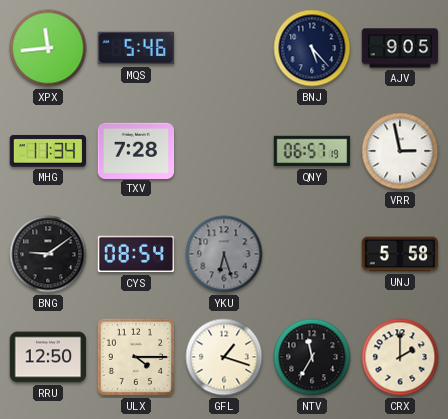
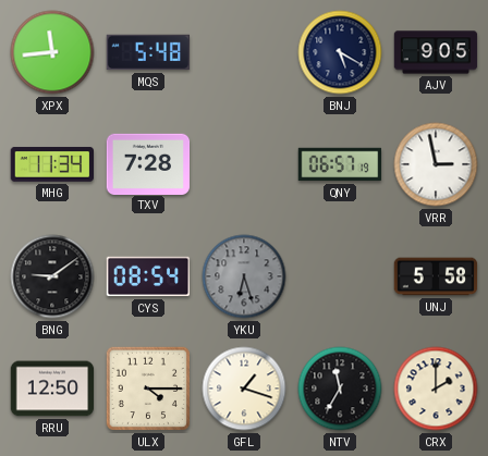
MQS: 5:46 -> 5:48
BNJ: 5:23 -> 5:20
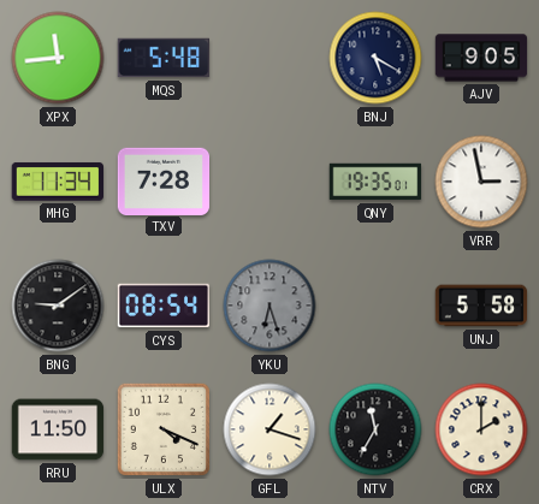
QNY: 06:57 -> 19:35
RRU: 12:50 -> 11:50
ULX: 4:15 -> 4:19
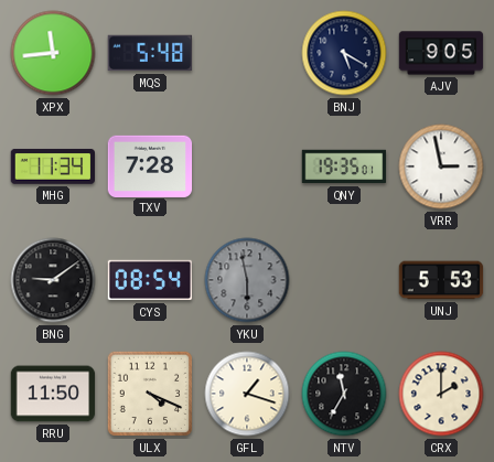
YKU: 6:27 -> 5:58
UNJ: 5:58 -> 5:53
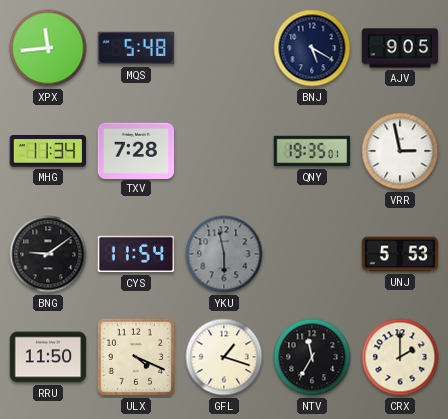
CYS: 08:54 -> 11:54
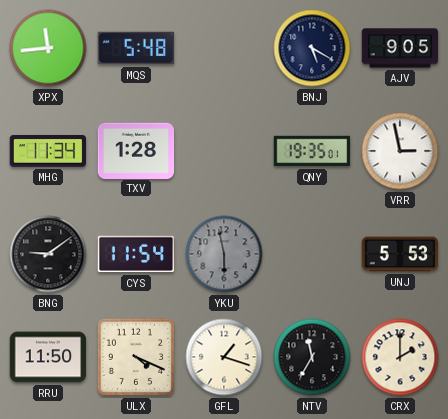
TXV: 7:28 -> 1:28
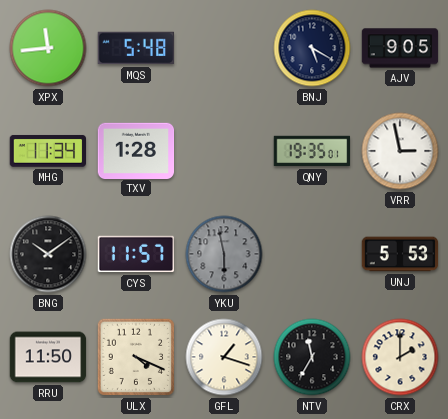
BNG: 9:09 -> 10:09
CYS: 11:54 -> 11:57
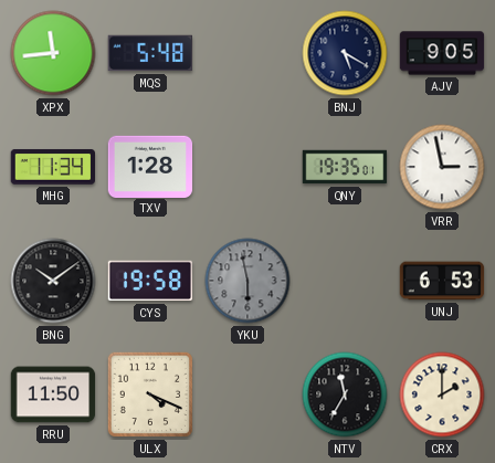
CYS: 11:57 -> 19:58
UNJ: 5:53 -> 6:53
GFL: 1:18 -> none
